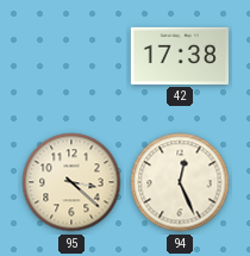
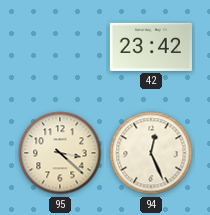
42: 17:38 -> 23:42
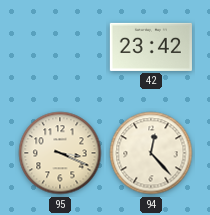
95: 3:22 -> 3:19
94: 12:26 -> 12:23
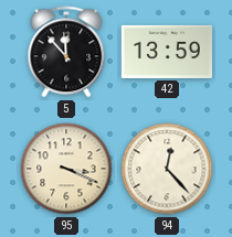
5: none -> 11:53
42: 23:42 -> 13:59
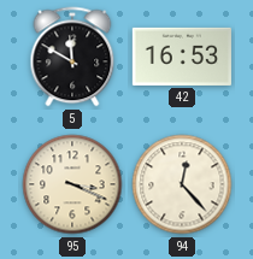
5: 11:53 -> 11:50
42: 13:59 -> 16:53
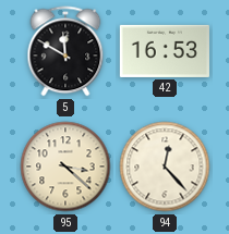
95: 3:19 -> 3:22
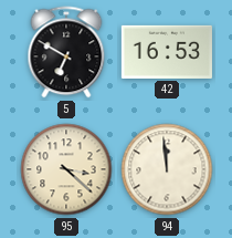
5: 11:50 -> 6:50
94: 12:23 -> 11:59
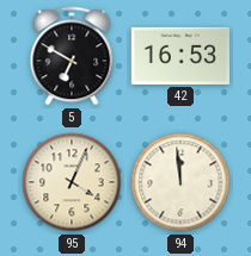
95: 3:22 -> 4:04
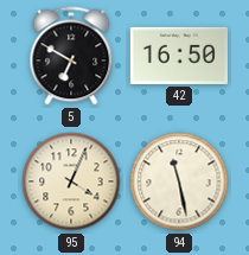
42: 16:53 -> 16:50
94: 11:59 -> 11:28
